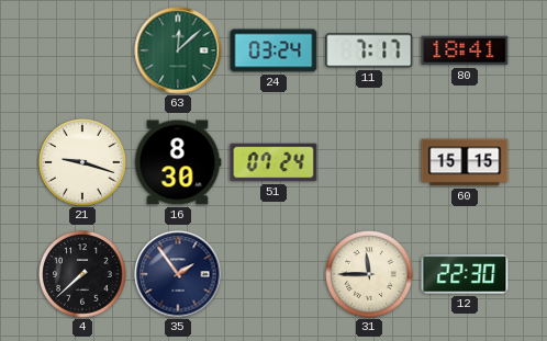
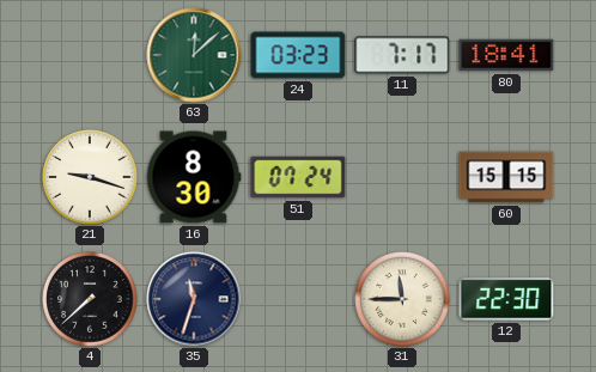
24: 03:24 -> 03:23
35: 1:54 -> 11:33
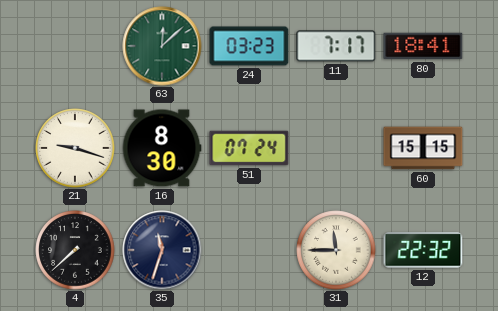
12: 22:30 -> 22:32
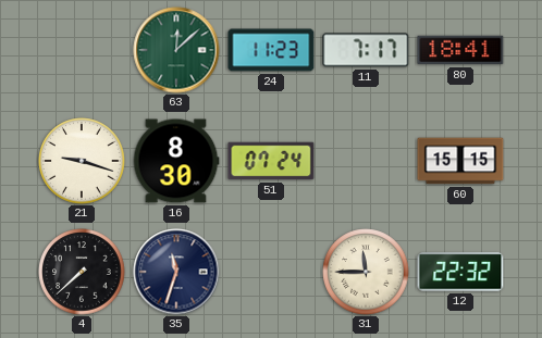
24: 03:23 -> 11:23
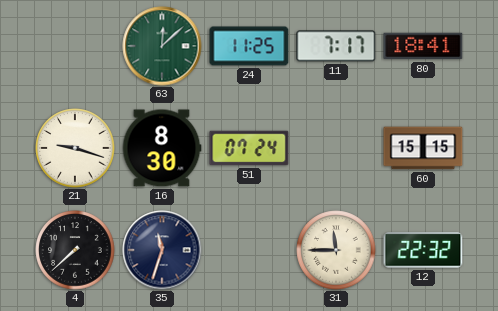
24: 11:23 -> 11:25
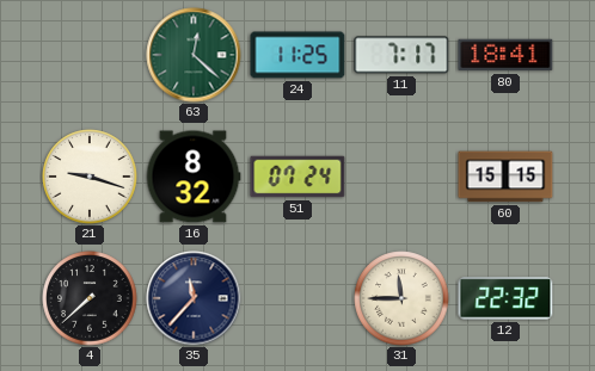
63: 12:08 -> 12:22
16: 8:30 -> 8:32
35: 11:33 -> 11:37
